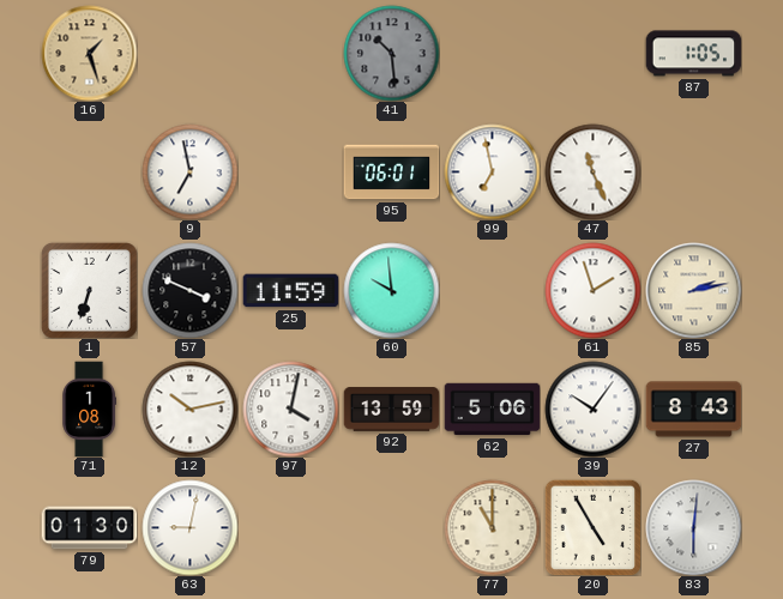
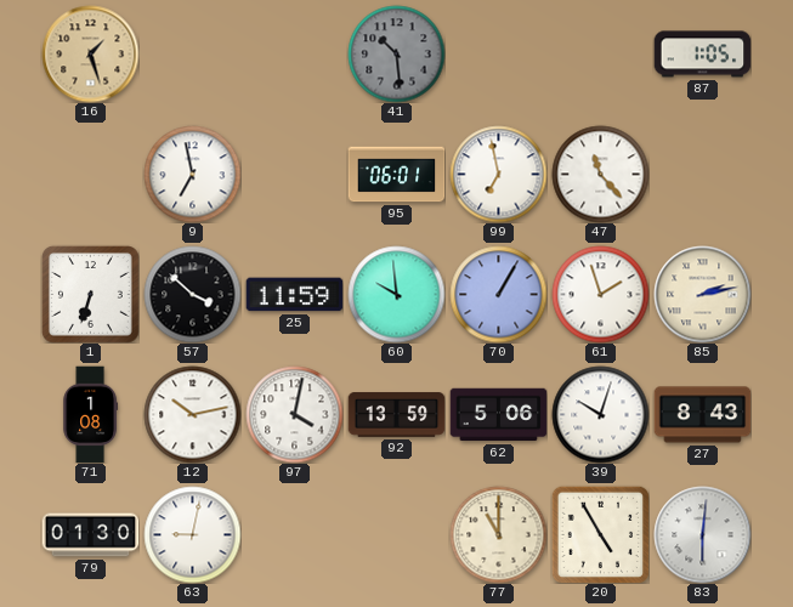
47: 11:26 -> 11:23
57: 3:49 -> 3:52
70: none -> 1:05
39: 10:06 -> 10:03
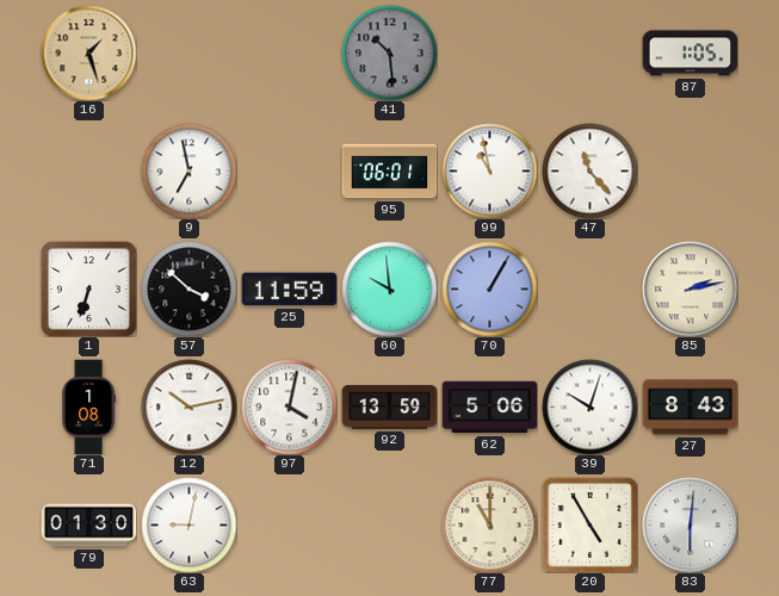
99: 6:58 -> 10:58
61: 1:57 -> none
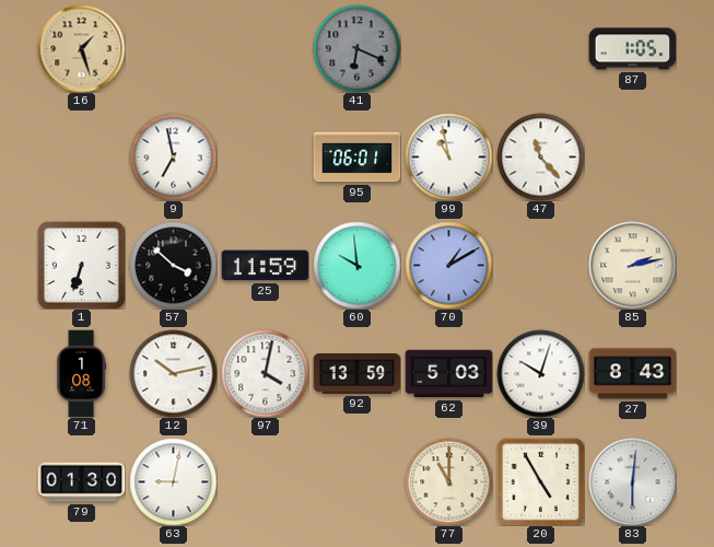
41: 10:29 -> 6:19
70: 1:05 -> 1:10
62: 5:06 -> 5:03
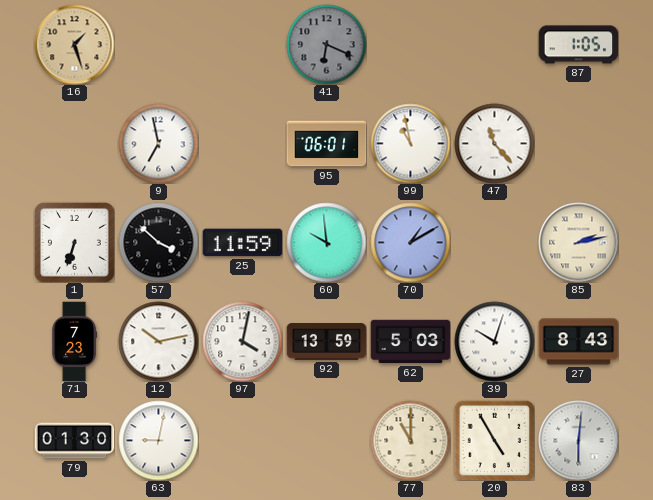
71: 1:08 -> 7:23
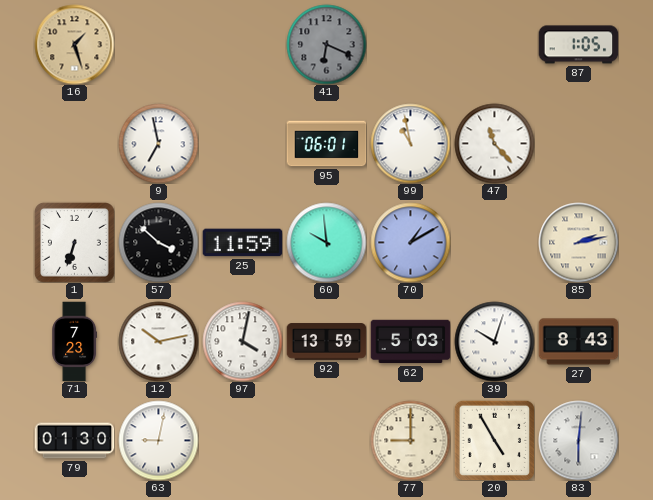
77: 11:00 -> 9:00
